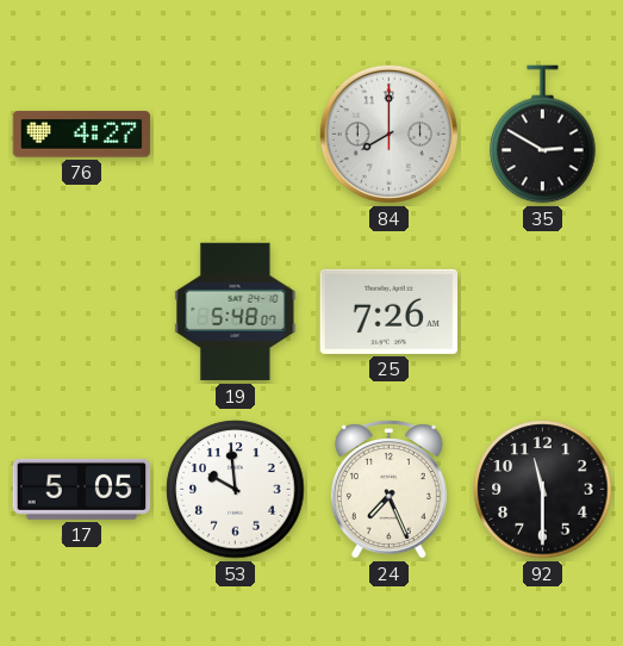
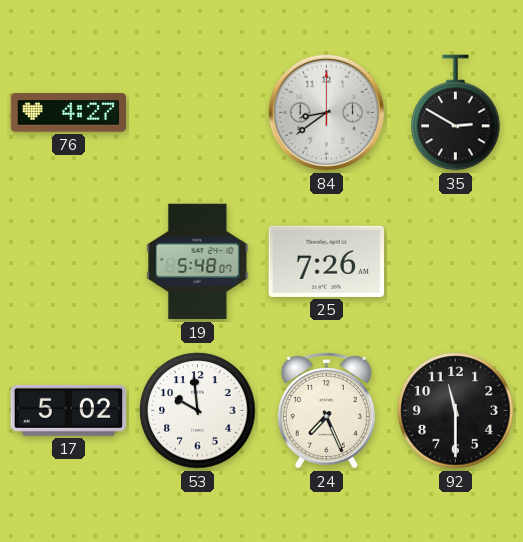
84: 8:00 -> 8:39
17: 5:05 -> 5:02
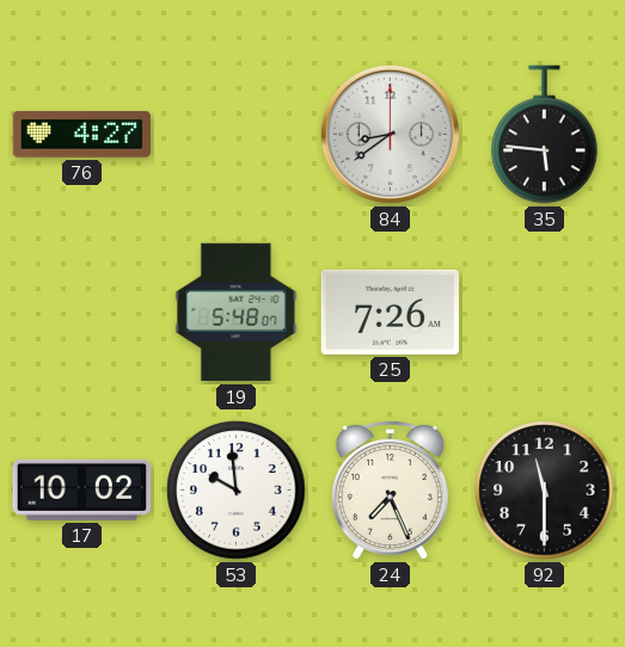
35: 2:50 -> 5:46
17: 5:02 -> 10:02
